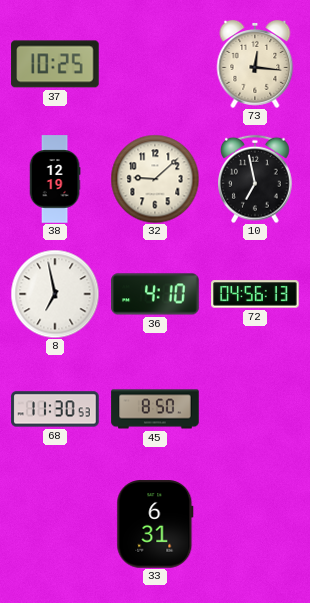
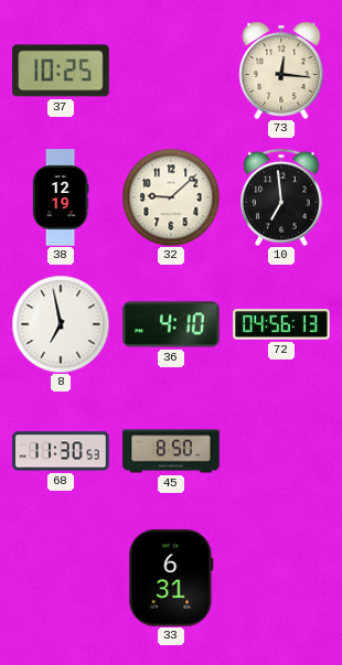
10: 6:58 -> 6:59
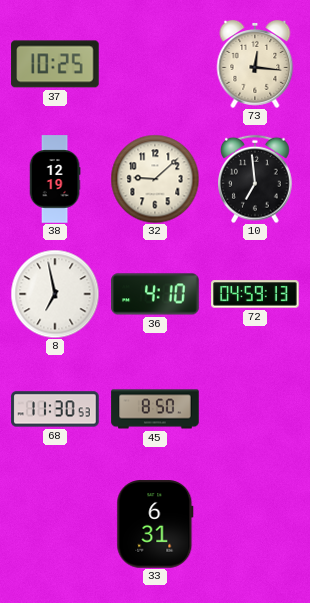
72: 04:56 -> 04:59
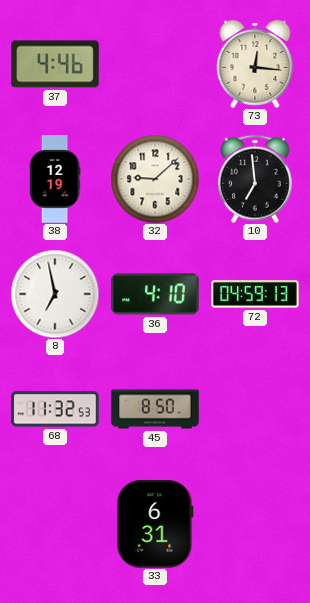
37: 10:25 -> 4:46
68: 11:30 -> 11:32
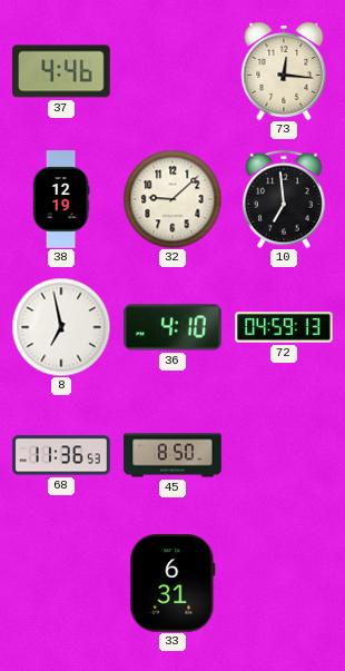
68: 11:32 -> 11:36
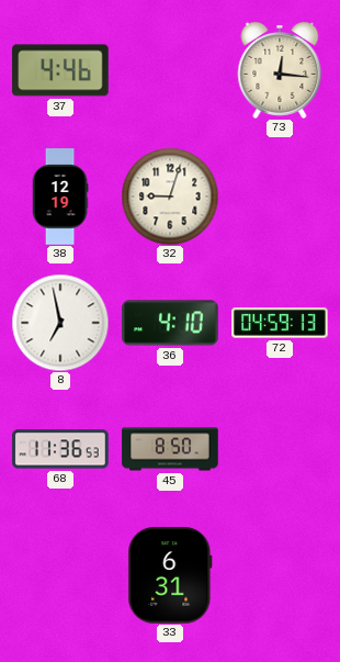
32: 9:08 -> 9:03
10: 6:59 -> none
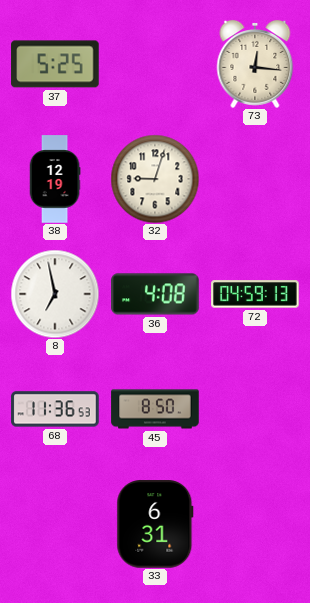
37: 4:46 -> 5:25
36: 4:10 -> 4:08
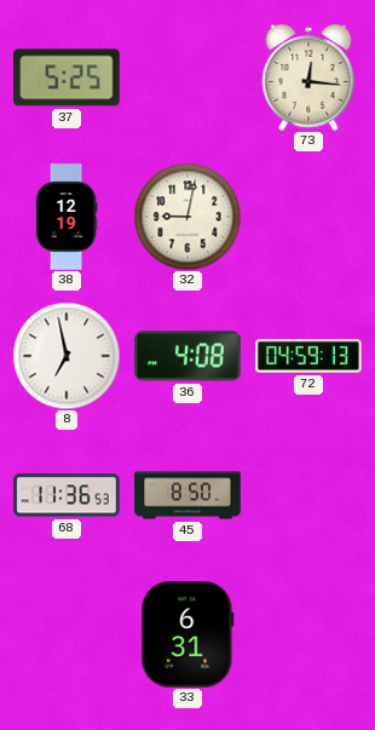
32: 9:03 -> 9:02
